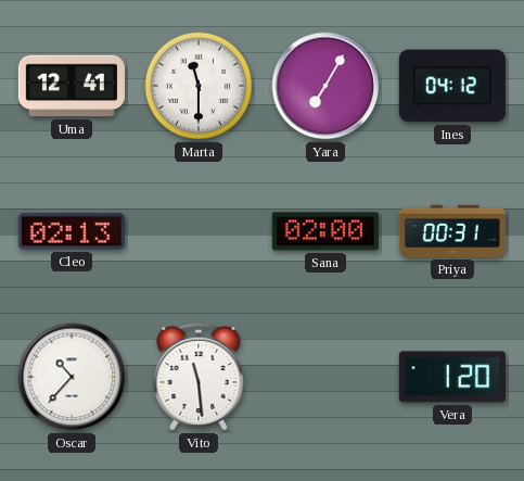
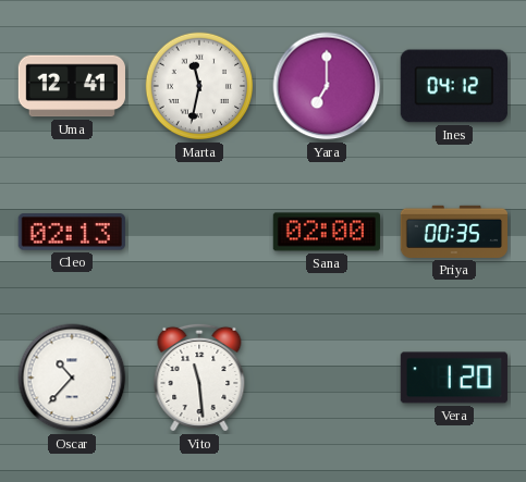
Marta: 11:30 -> 11:32
Yara: 7:05 -> 7:00
Priya: 00:31 -> 00:35
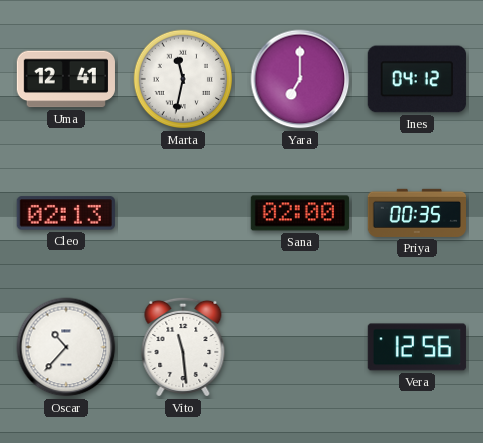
Vera: 1:20 -> 12:56
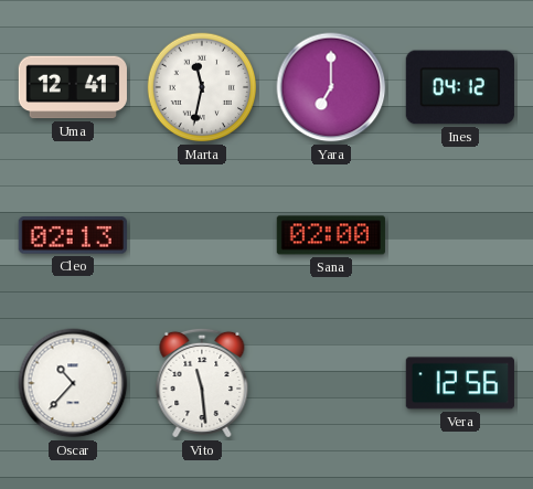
Priya: 00:35 -> none
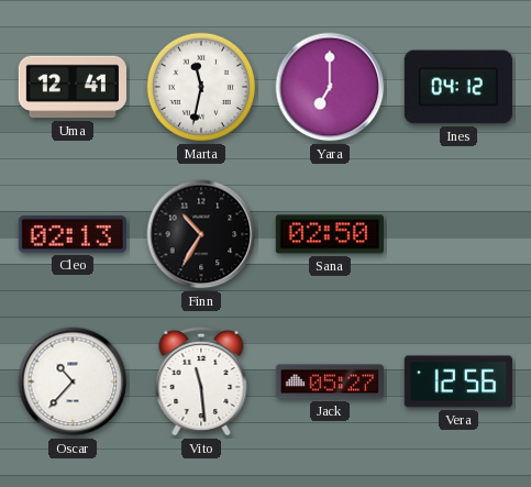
Finn: none -> 10:35
Sana: 02:00 -> 02:50
Jack: none -> 05:27
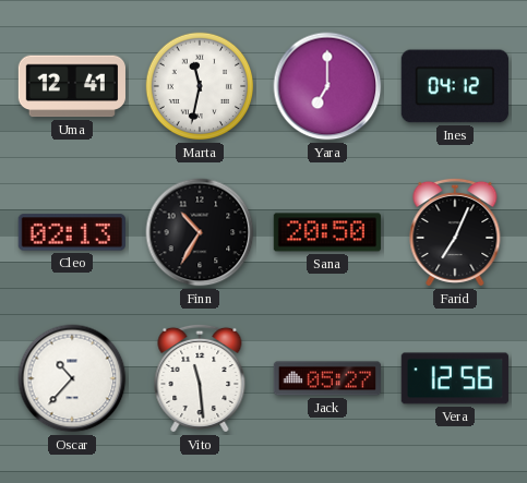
Sana: 02:50 -> 20:50
Farid: none -> 7:04
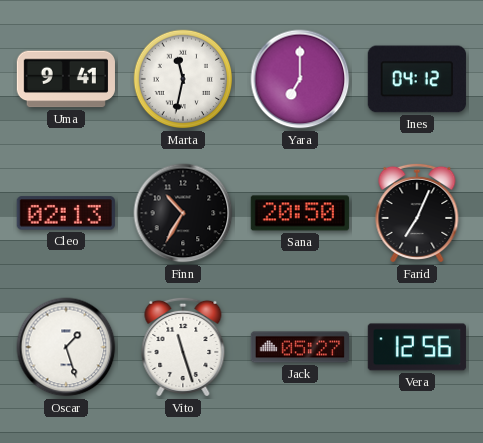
Uma: 12:41 -> 9:41
Oscar: 10:37 -> 1:27
Vito: 11:29 -> 11:27
